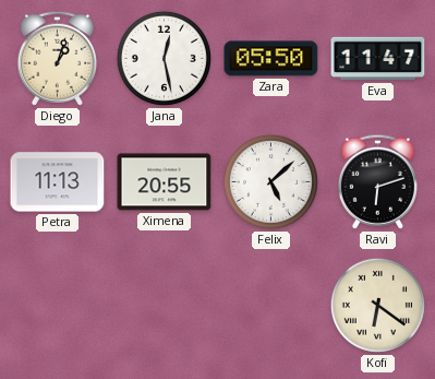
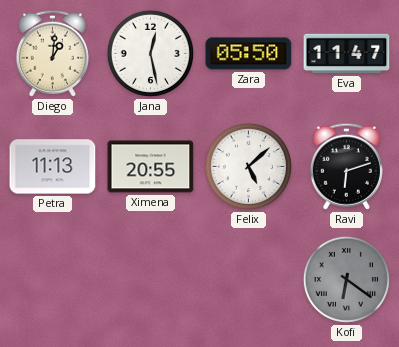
Diego: 1:03 -> 1:01
Kofi dial: cream -> grey
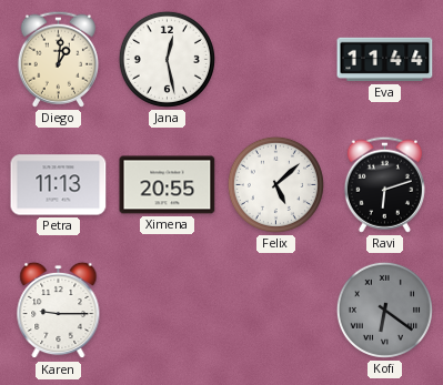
Zara: 05:50 -> none
Eva: 11:47 -> 11:44
Karen: none -> 9:15
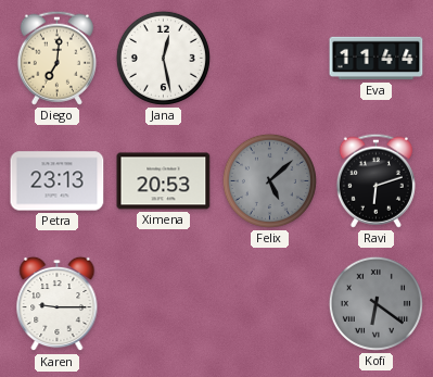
Diego: 1:01 -> 7:01
Petra: 11:13 -> 23:13
Ximena: 20:55 -> 20:53
Felix dial: white -> grey
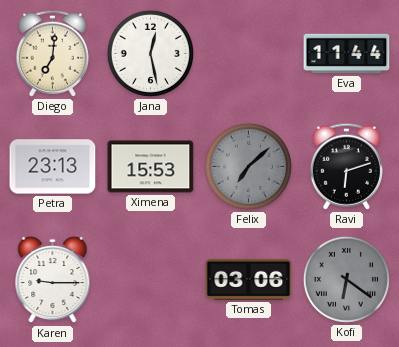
Ximena: 20:53 -> 15:53
Felix: 5:08 -> 7:08
Tomas: none -> 03:06
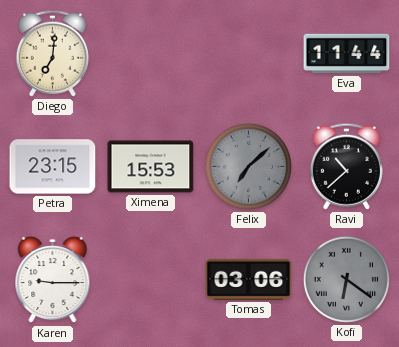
Jana: 12:28 -> none
Petra: 23:13 -> 23:15
Ravi: 6:12 -> 10:38
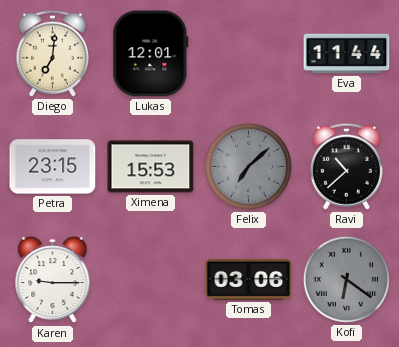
Lukas: none -> 12:01
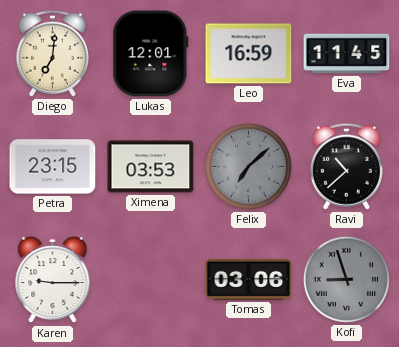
Leo: none -> 16:59
Eva: 11:44 -> 11:45
Ximena: 15:53 -> 03:53
Kofi: 6:21 -> 8:57
